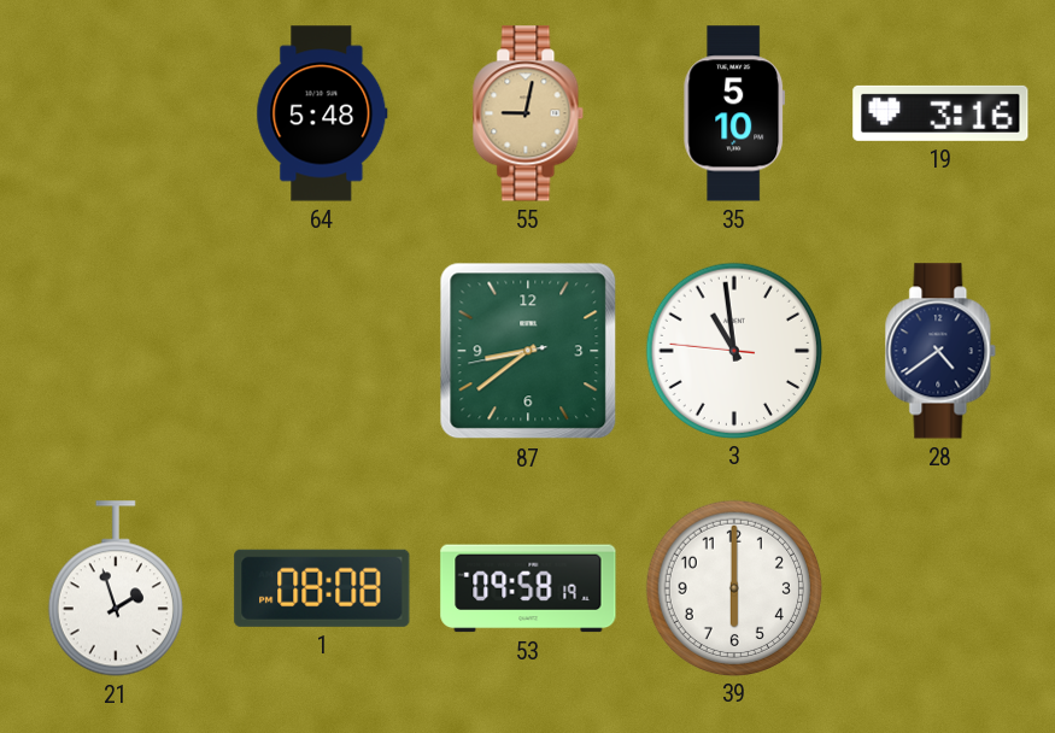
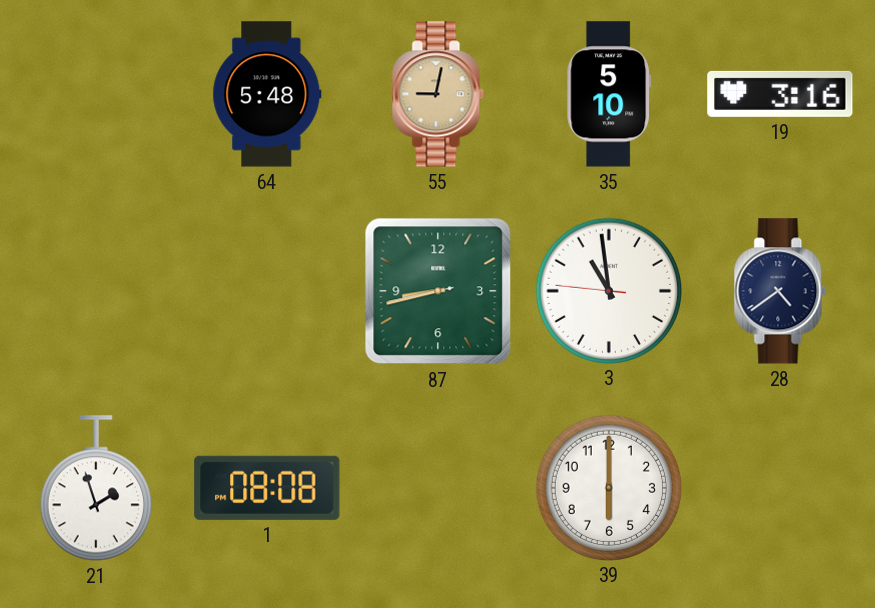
87: 8:38 -> 8:42
53: 09:58 -> none
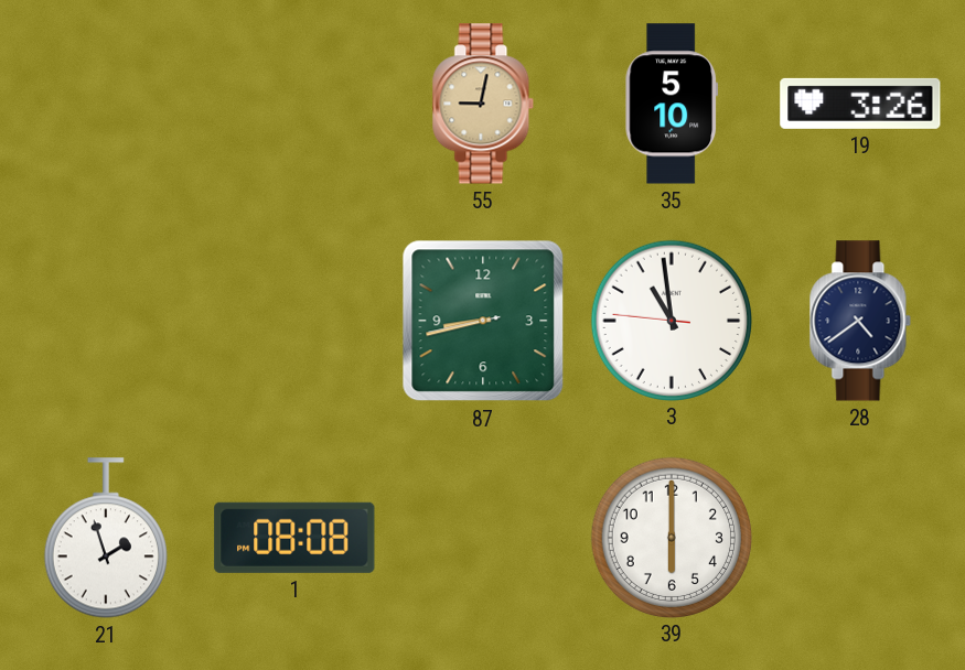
64: 5:48 -> none
19: 3:16 -> 3:26
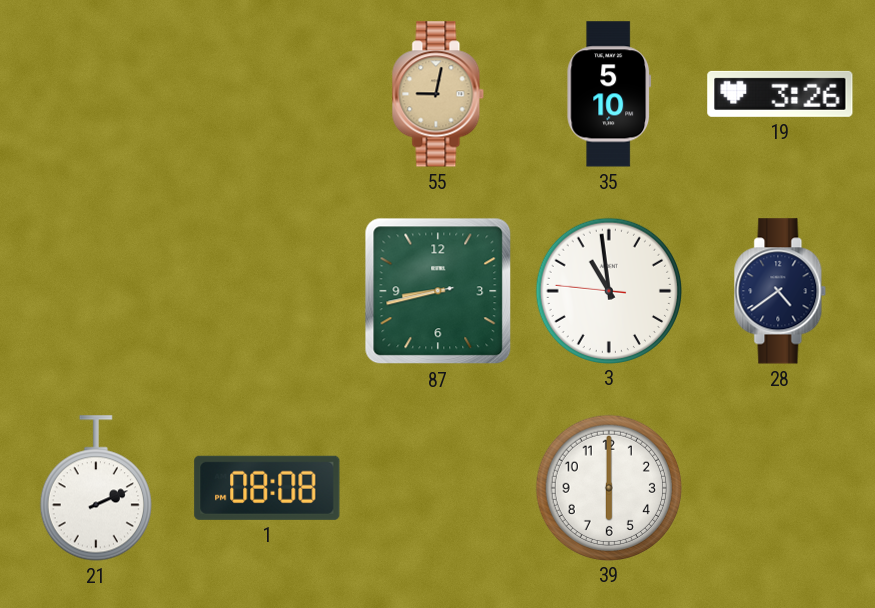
21: 1:57 -> 2:11
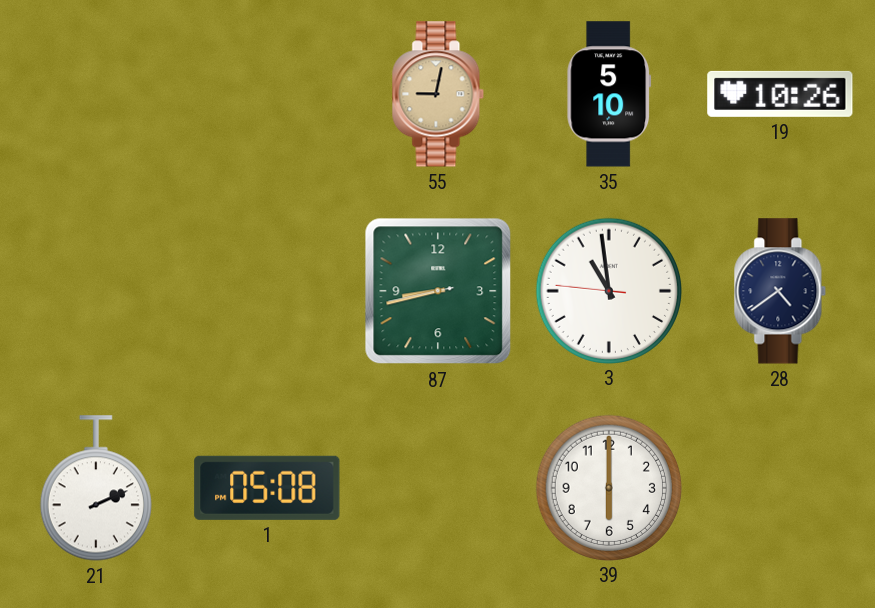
19: 3:26 -> 10:26
1: 08:08 -> 05:08
